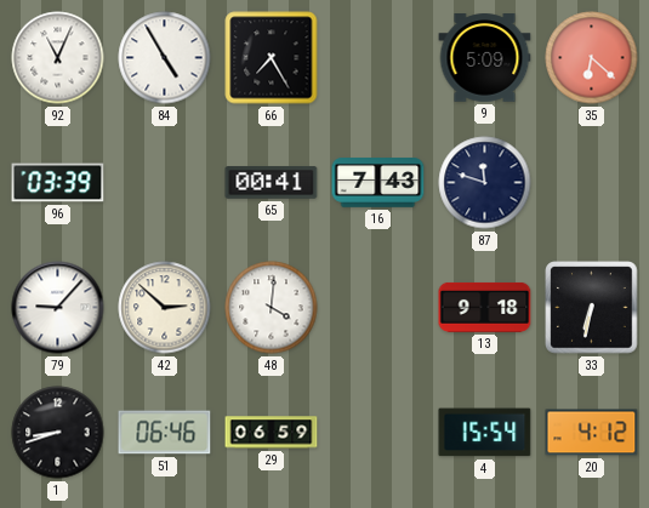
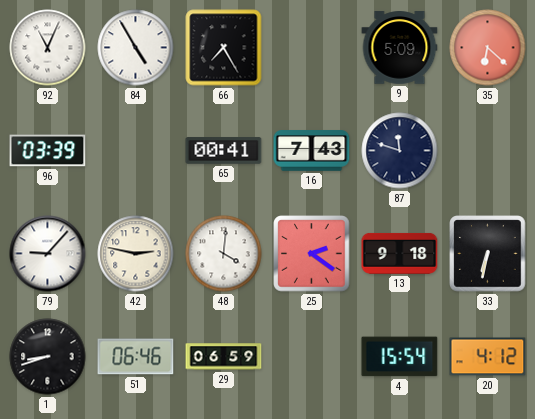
42: 2:52 -> 2:47
25: none -> 2:21
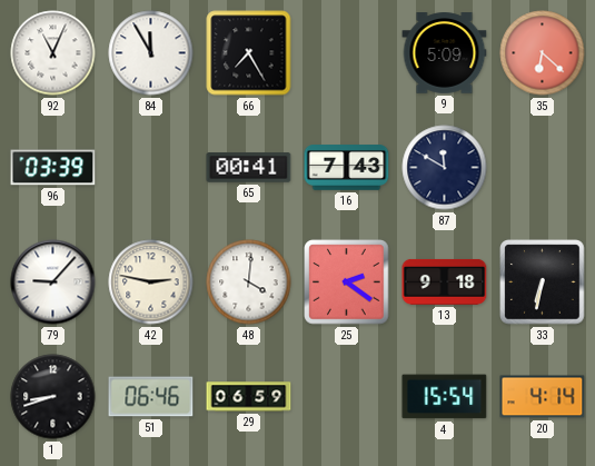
84: 4:55 -> 11:55
87: 11:48 -> 11:50
20: 4:12 -> 4:14
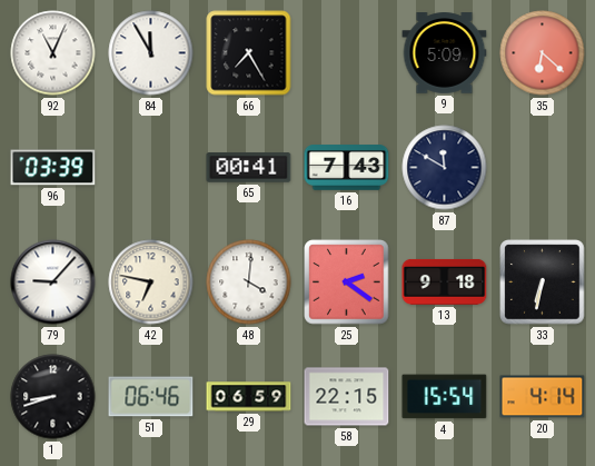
42: 2:47 -> 6:47
58: none -> 22:15
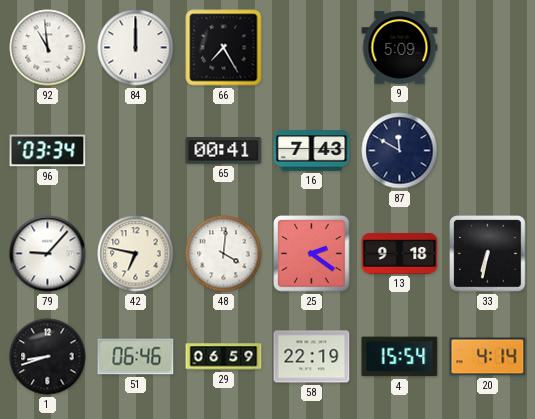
92: 11:04 -> 10:59
84: 11:55 -> 12:00
35: 6:22 -> none
96: 03:39 -> 03:34
58: 22:15 -> 22:19
